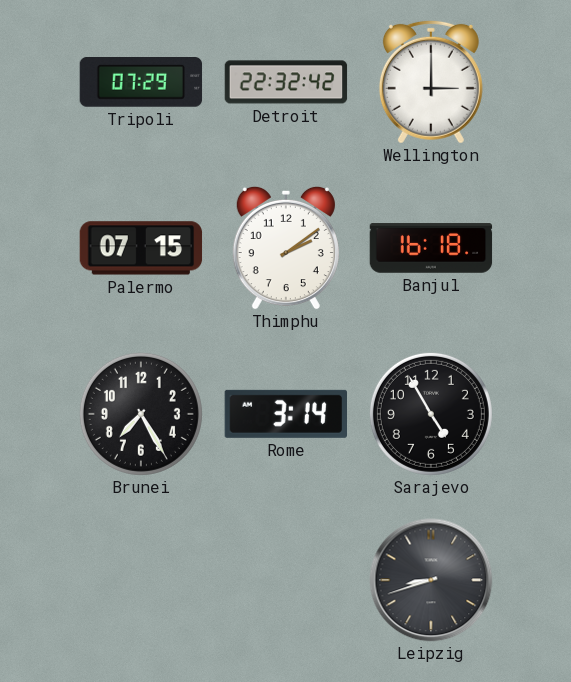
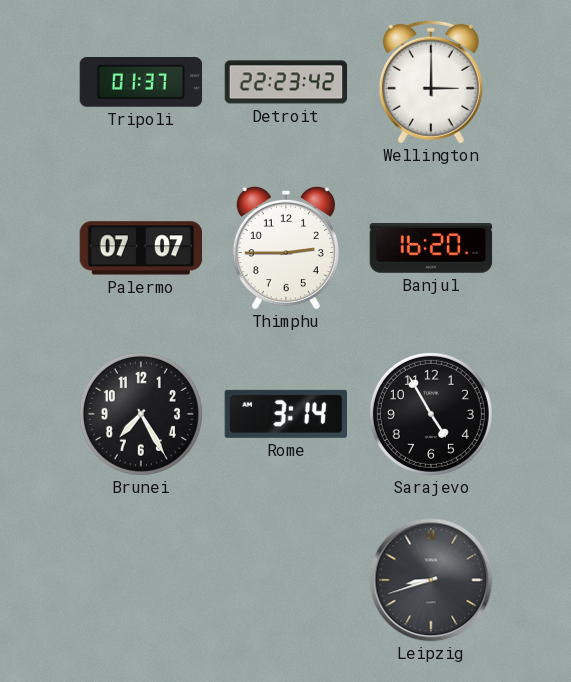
Tripoli: 07:29 -> 01:37
Detroit: 22:32 -> 22:23
Palermo: 07:15 -> 07:07
Thimphu: 2:09 -> 2:45
Banjul: 16:18 -> 16:20
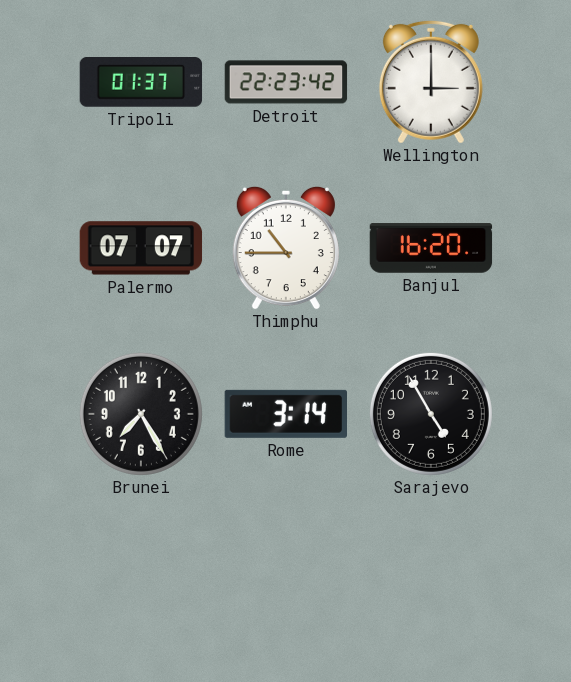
Thimphu: 2:45 -> 10:45
Leipzig: 8:42 -> none
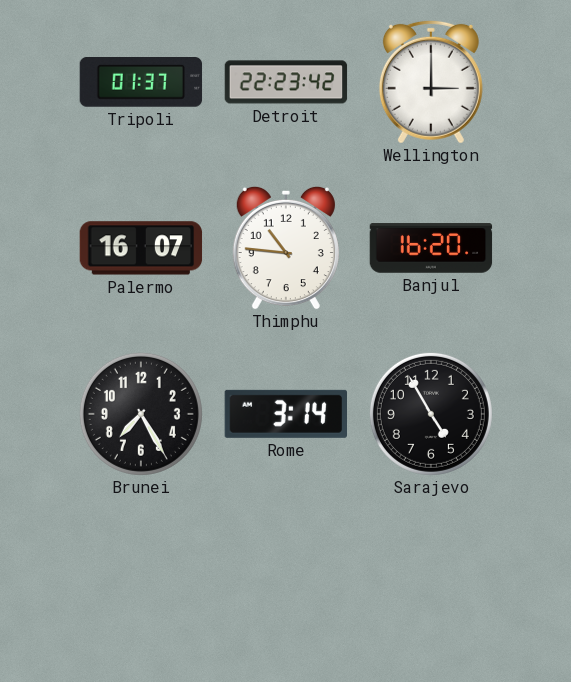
Palermo: 07:07 -> 16:07
Thimphu: 10:45 -> 10:46
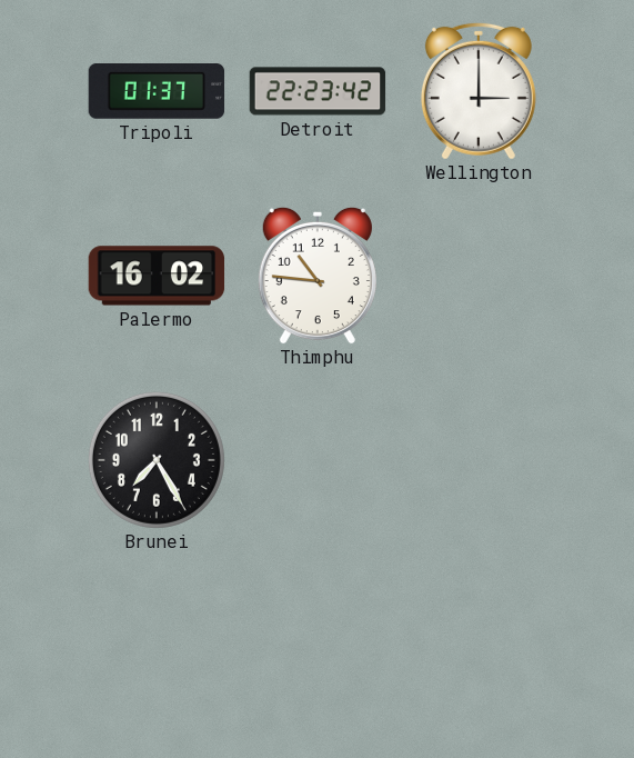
Palermo: 16:07 -> 16:02
Banjul: 16:20 -> none
Rome: 3:14 -> none
Sarajevo: 4:55 -> none
